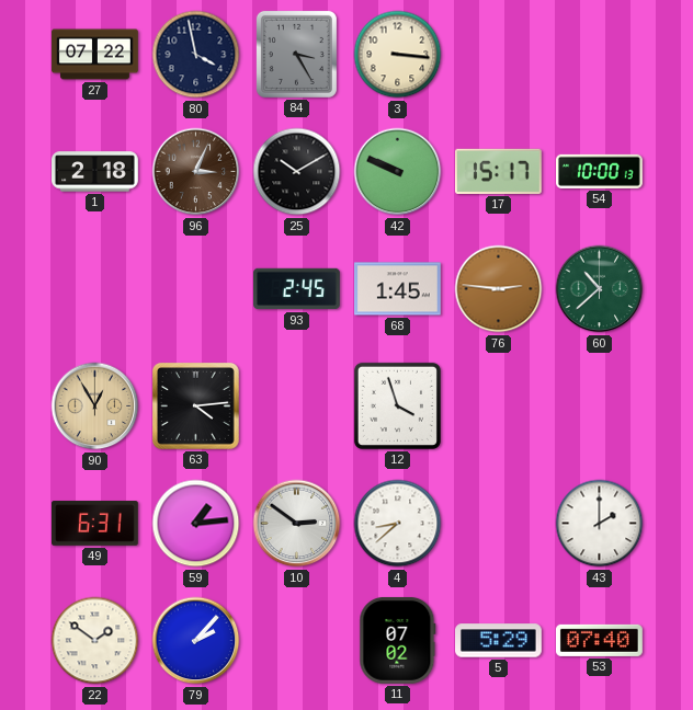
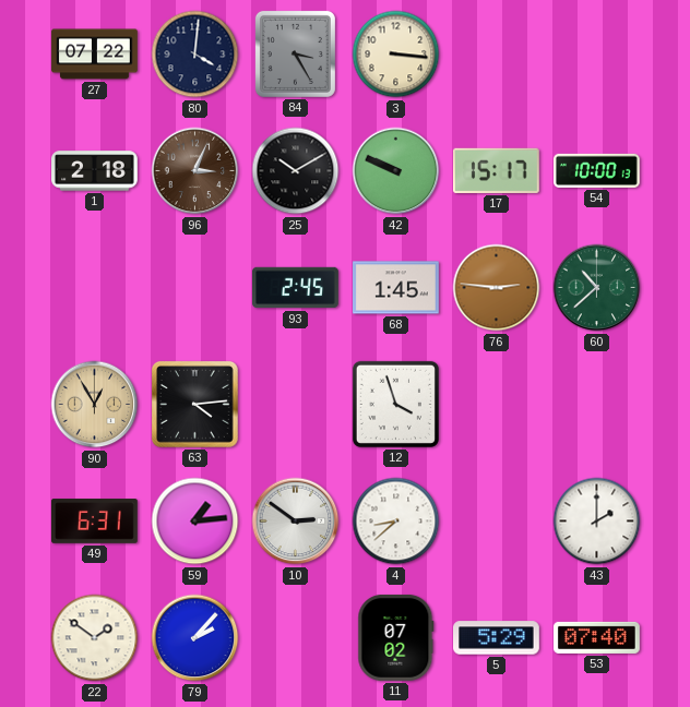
80: 3:58 -> 4:01
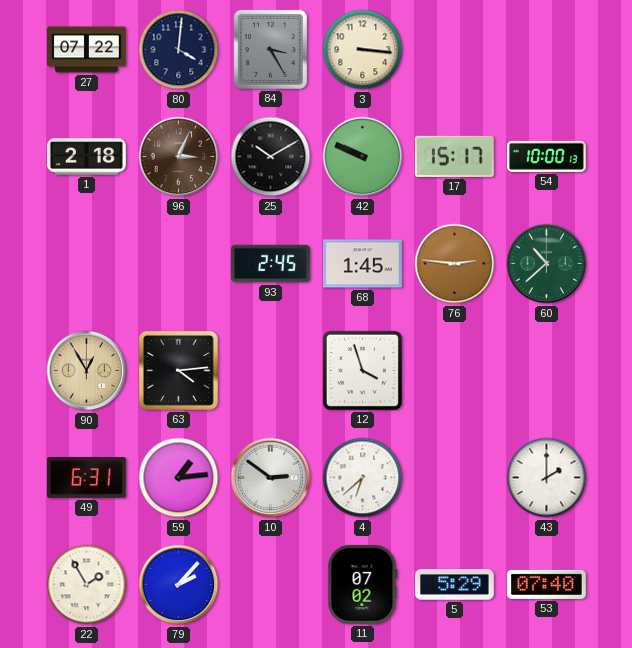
4: 8:38 -> 6:38
22: 1:51 -> 1:55
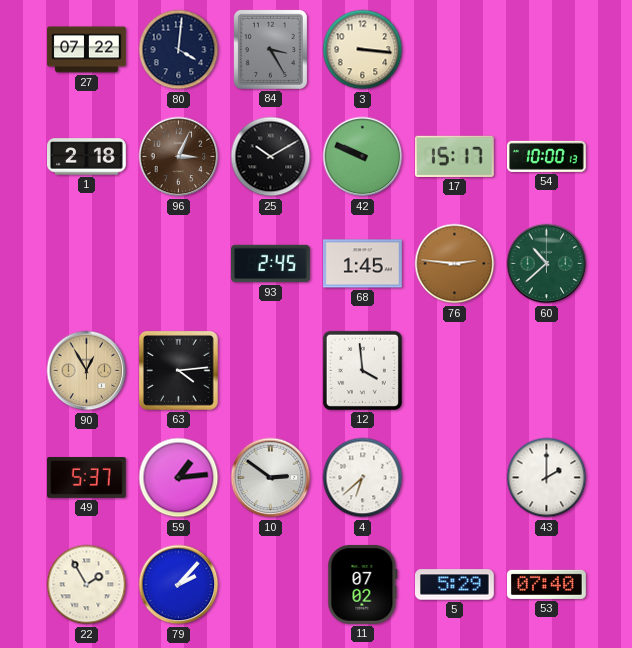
12: 3:57 -> 3:59
49: 6:31 -> 5:37
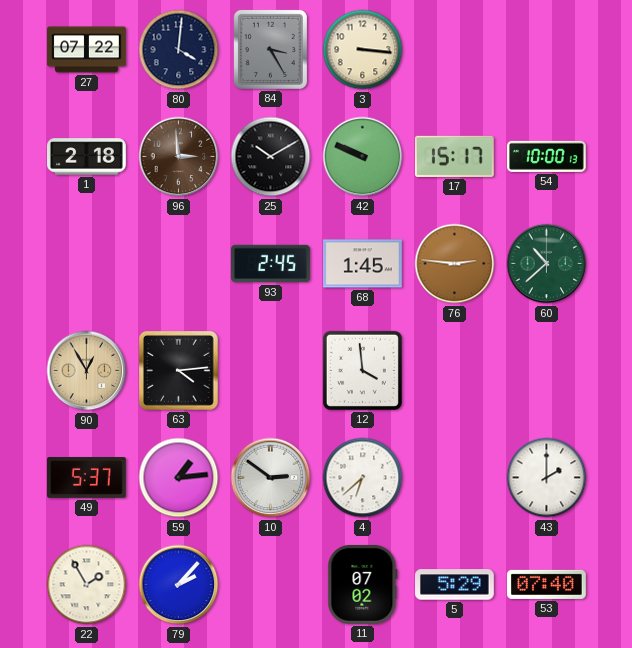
96: 3:04 -> 2:59
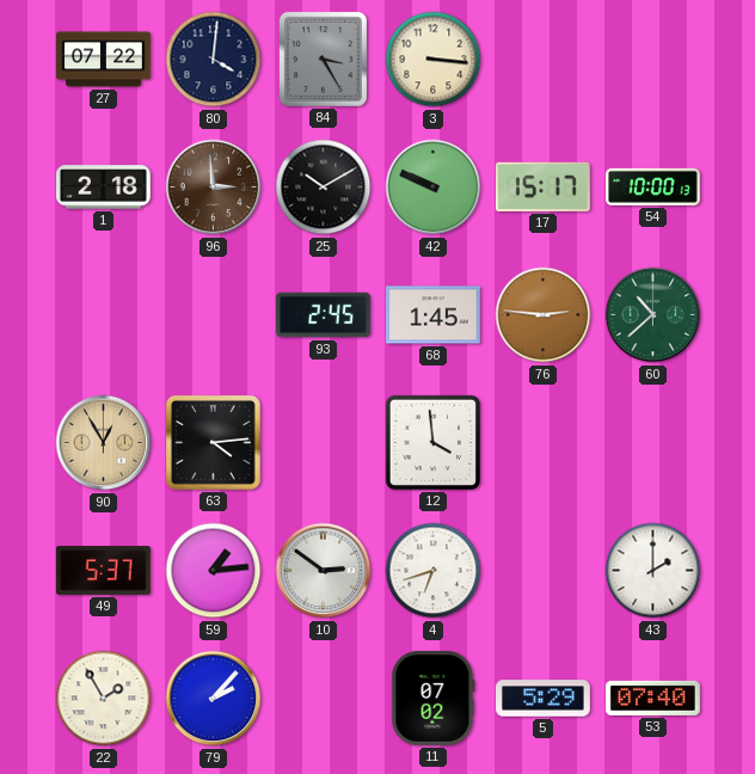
4: 6:38 -> 6:42
